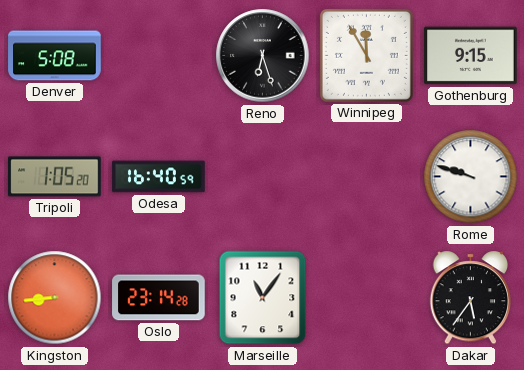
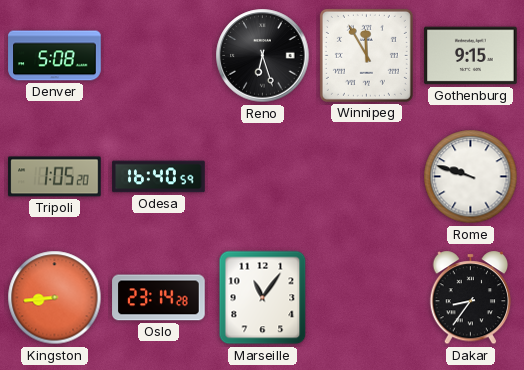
Dakar: 5:36 -> 8:36
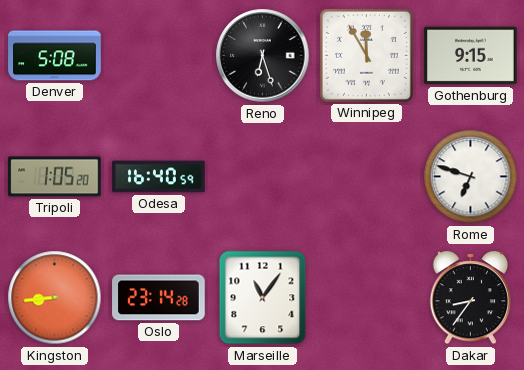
Rome: 9:48 -> 6:48
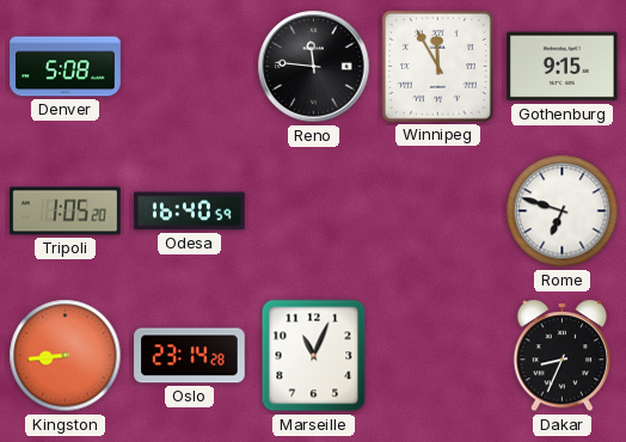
Reno: 6:27 -> 11:46
Marseille: 11:06 -> 11:04
Dakar: 8:36 -> 8:34
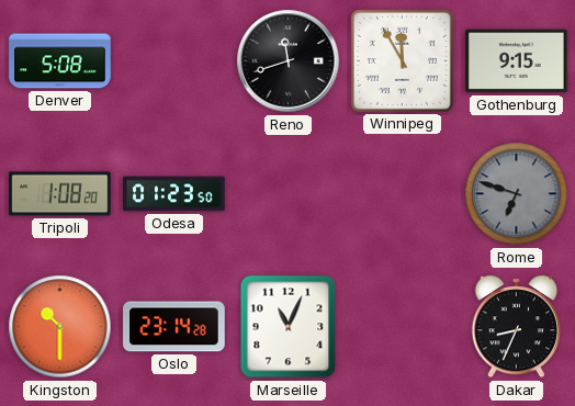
Reno: 11:46 -> 11:42
Tripoli: 1:05 -> 1:08
Odesa: 16:40 -> 01:23
Rome dial: white -> grey
Kingston: 8:44 -> 10:30
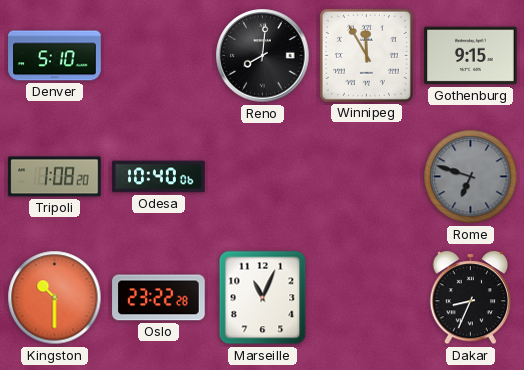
Denver: 5:08 -> 5:10
Reno: 11:42 -> 8:01
Odesa: 01:23 -> 10:40
Oslo: 23:14 -> 23:22
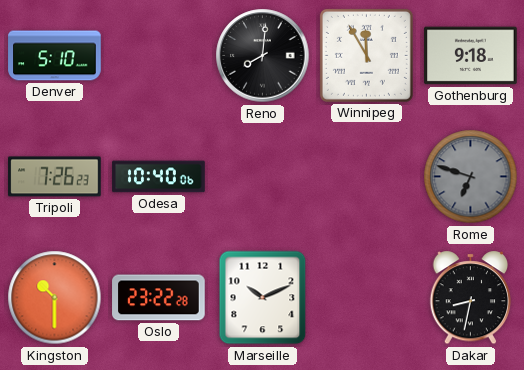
Gothenburg: 9:15 -> 9:18
Tripoli: 1:08 -> 7:26
Marseille: 11:04 -> 10:11
Dakar: 8:34 -> 8:32
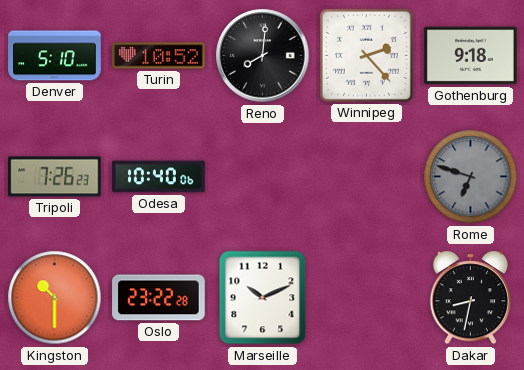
Turin: none -> 10:52
Winnipeg: 11:55 -> 2:23
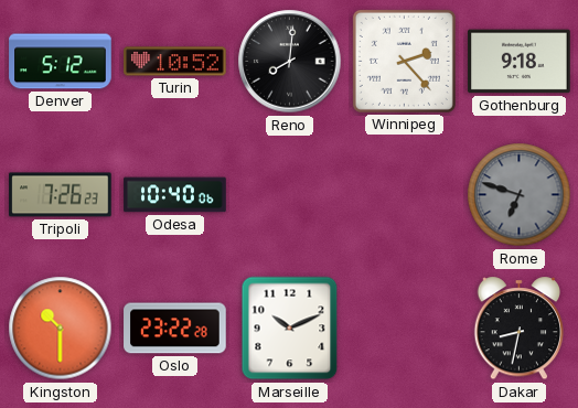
Denver: 5:10 -> 5:12
